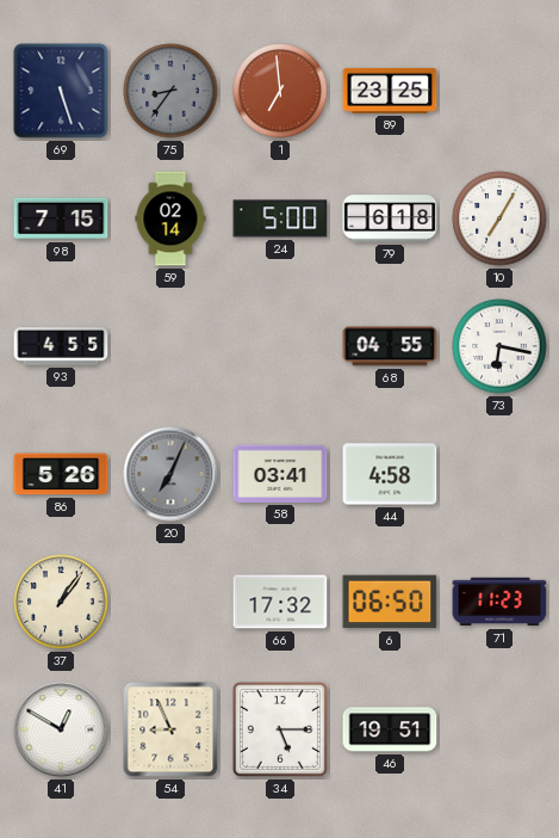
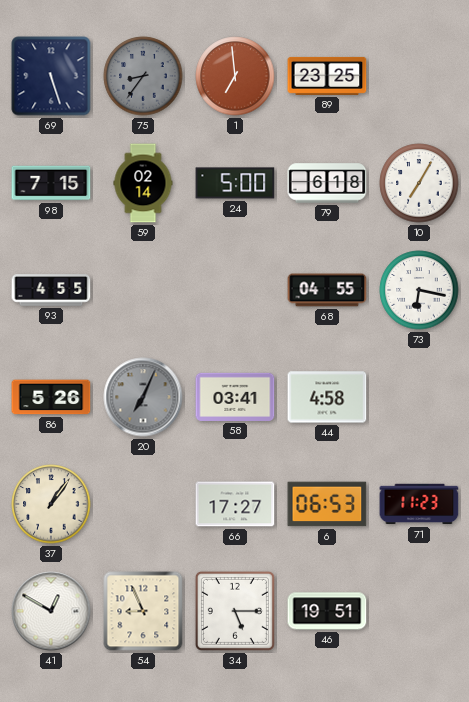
66: 17:32 -> 17:27
6: 06:50 -> 06:53
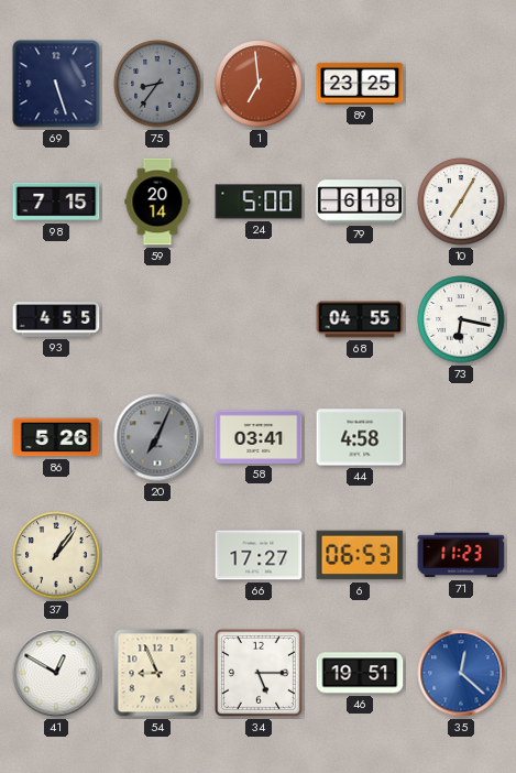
59: 02:14 -> 20:14
35: none -> 12:22
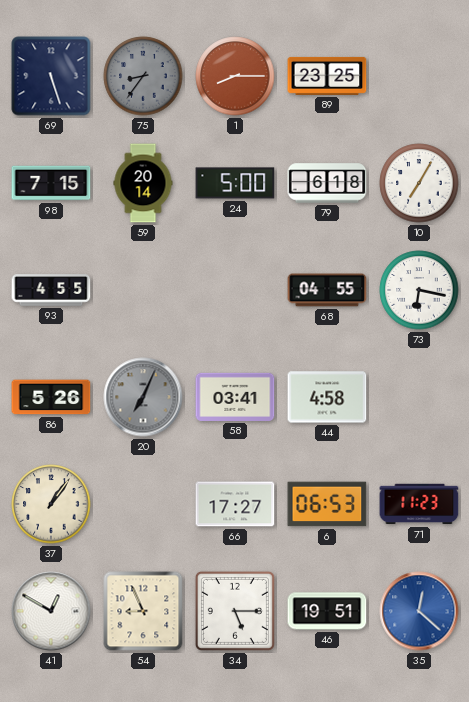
1: 6:59 -> 8:15
